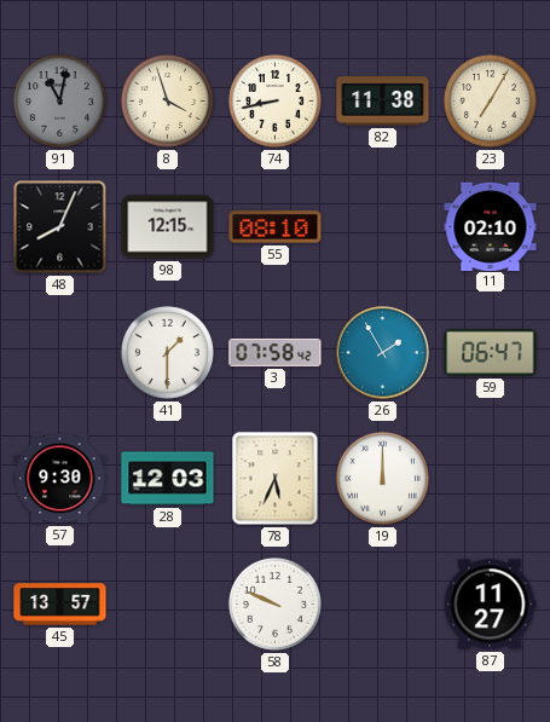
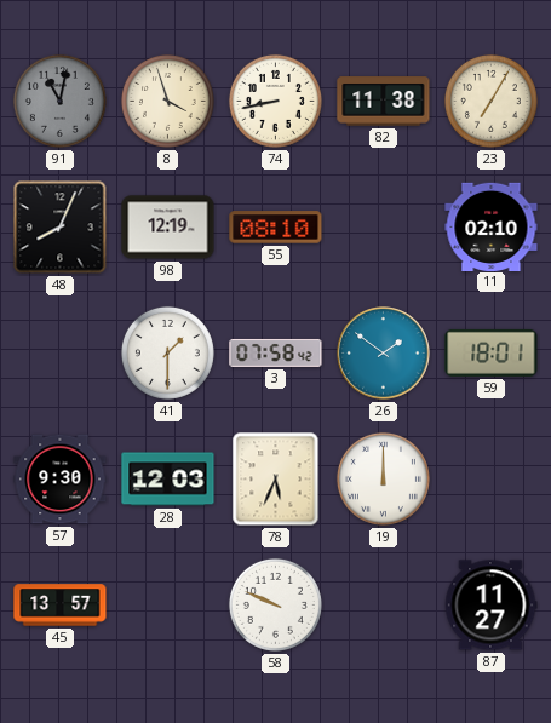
98: 12:15 -> 12:19
26: 1:55 -> 1:51
59: 06:47 -> 18:01
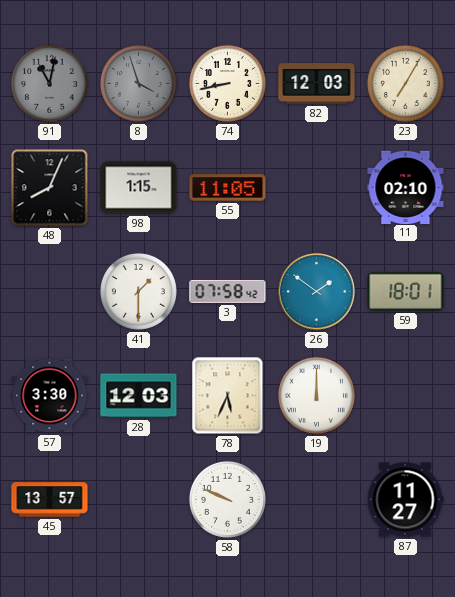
8 dial: cream -> grey
82: 11:38 -> 12:03
98: 12:19 -> 1:15
55: 08:10 -> 11:05
57: 9:30 -> 3:30
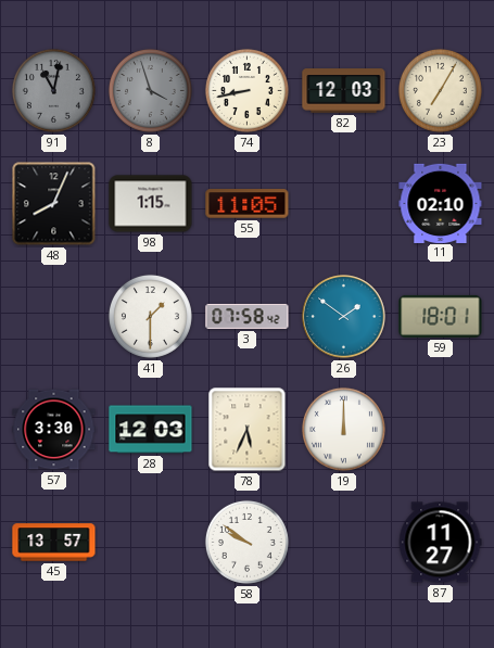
58: 9:49 -> 9:51
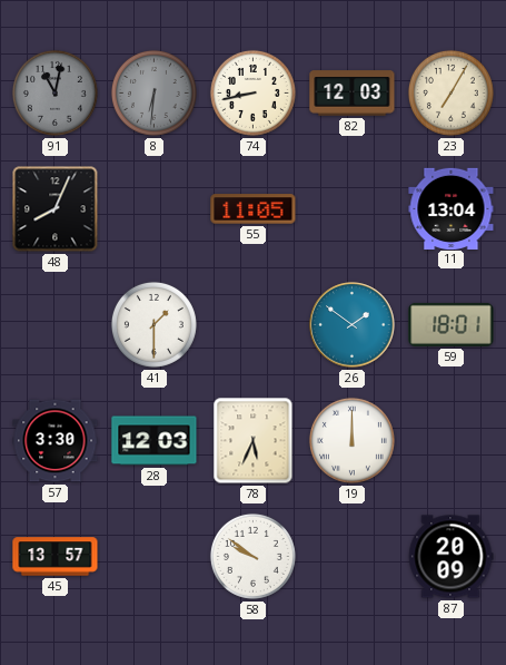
8: 3:57 -> 6:31
98: 1:15 -> none
11: 02:10 -> 13:04
3: 07:58 -> none
87: 11:27 -> 20:09
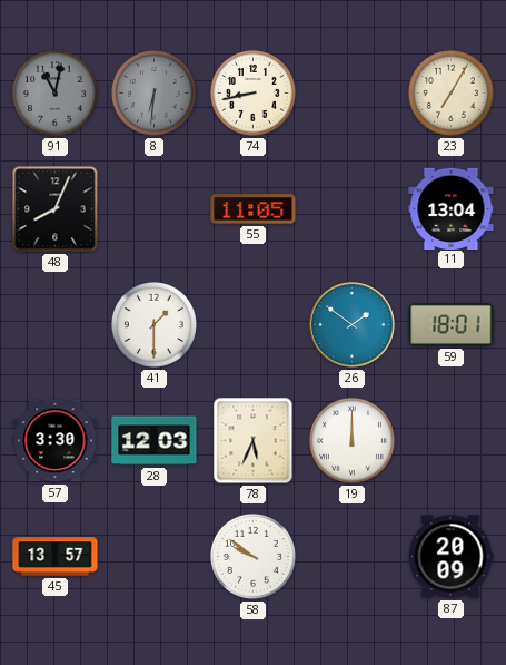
82: 12:03 -> none
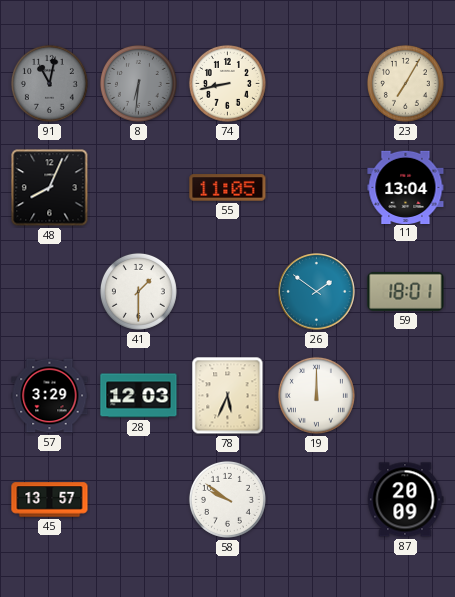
57: 3:30 -> 3:29
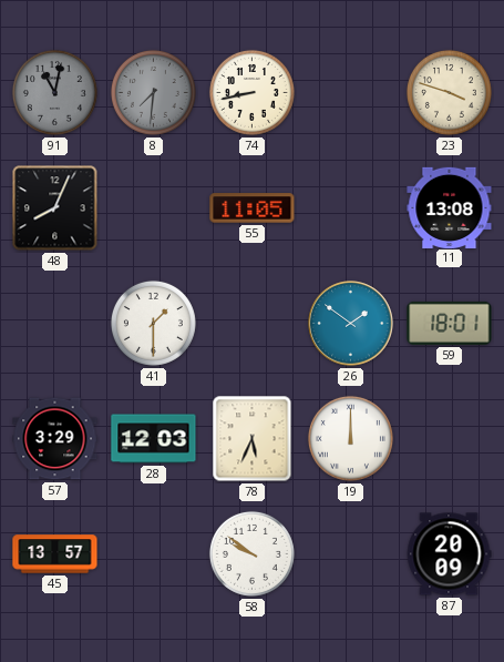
8: 6:31 -> 7:31
23: 7:05 -> 3:48
11: 13:04 -> 13:08
